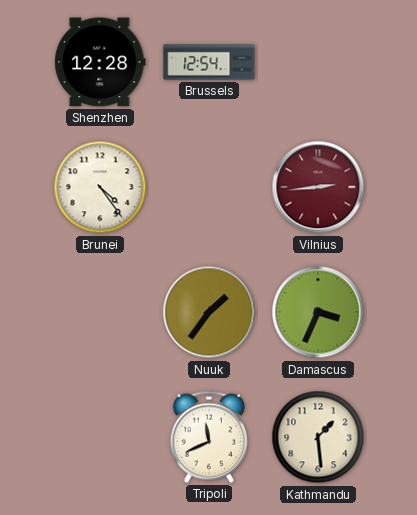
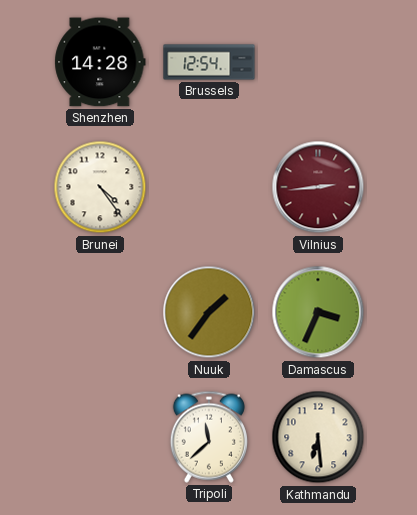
Shenzhen: 12:28 -> 14:28
Tripoli: 11:41 -> 11:38
Kathmandu: 1:29 -> 6:29
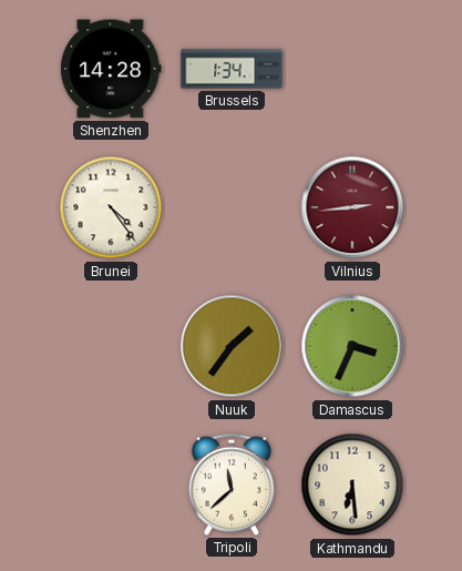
Brussels: 12:54 -> 1:34
